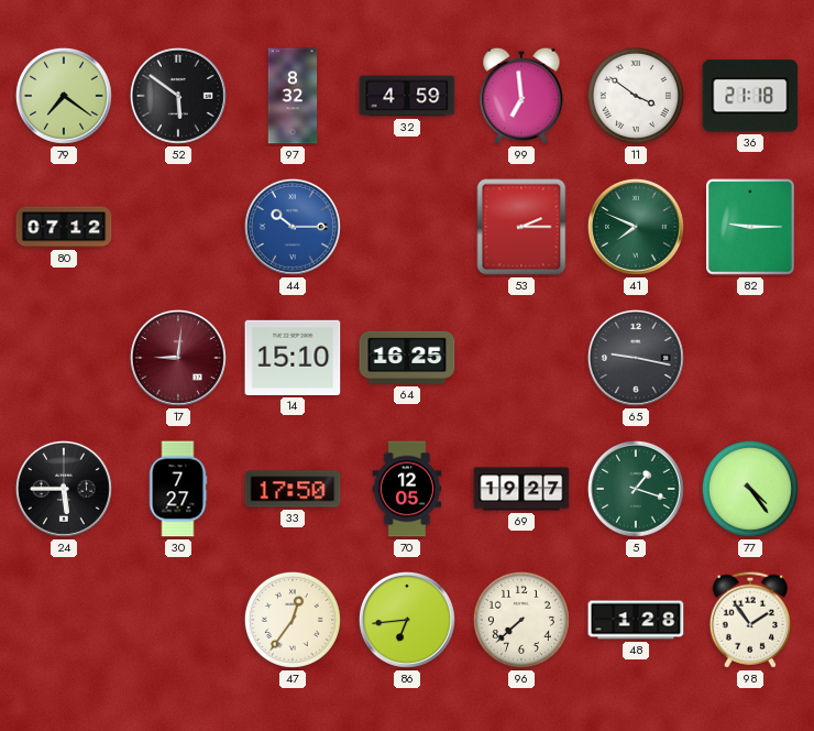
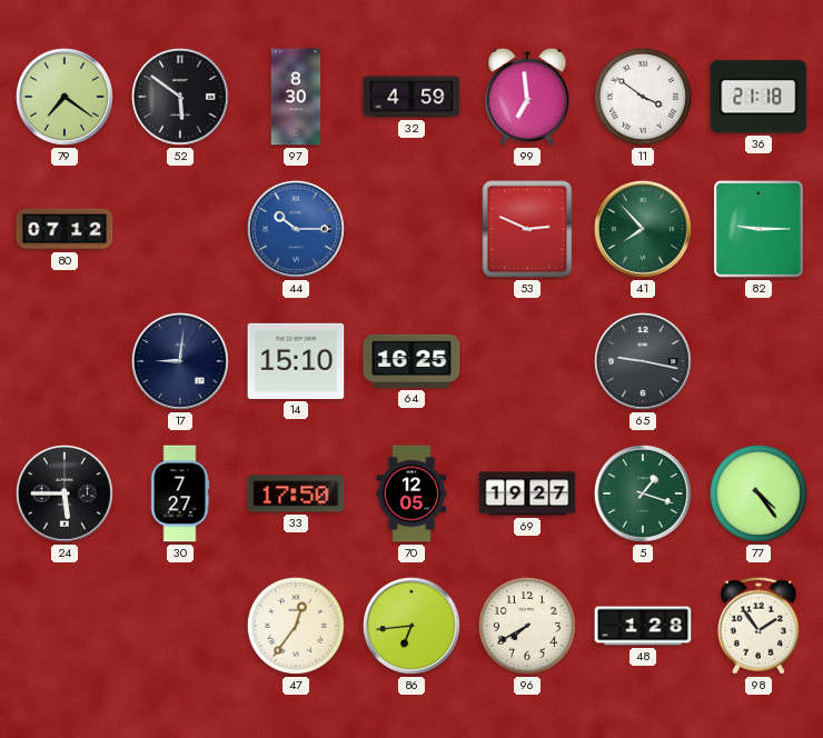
97: 8:32 -> 8:30
53: 2:15 -> 2:49
41: 7:49 -> 7:53
17 dial: burgundy -> navy
96: 7:38 -> 7:40
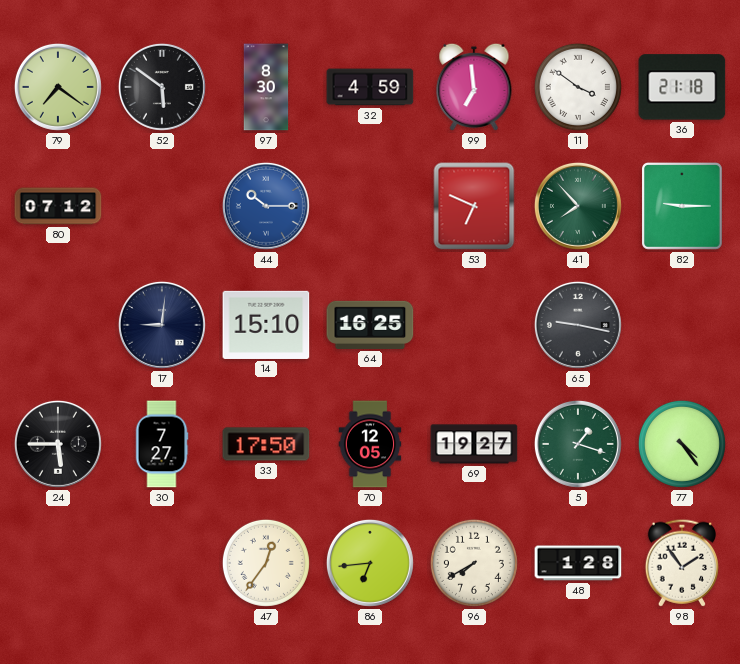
53: 2:49 -> 6:49
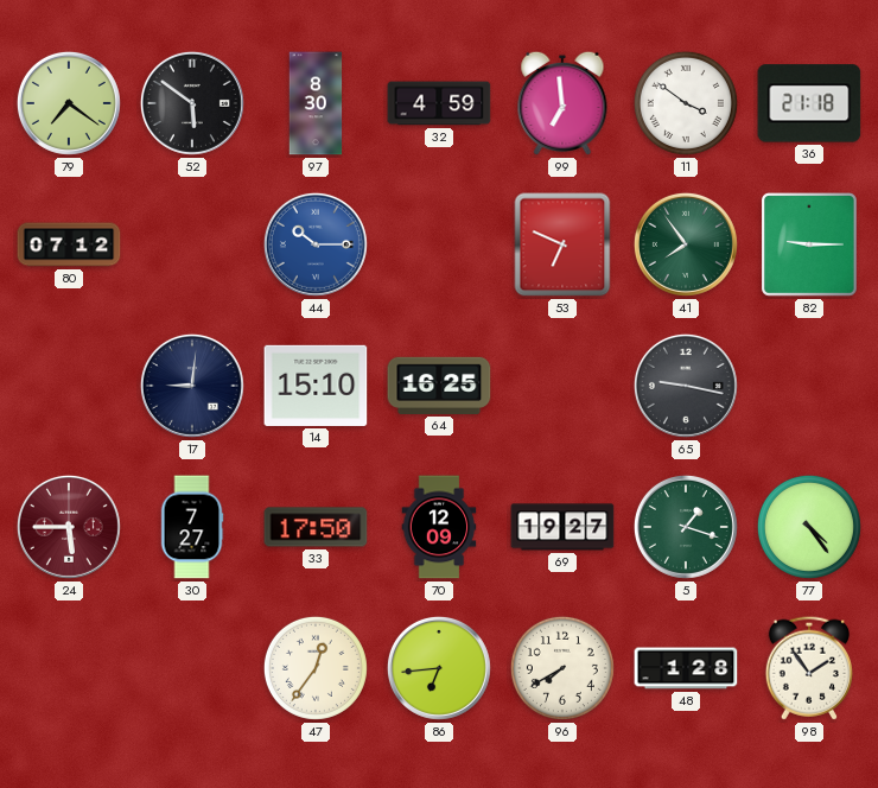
41: 7:53 -> 7:54
24 dial: black -> burgundy
70: 12:05 -> 12:09
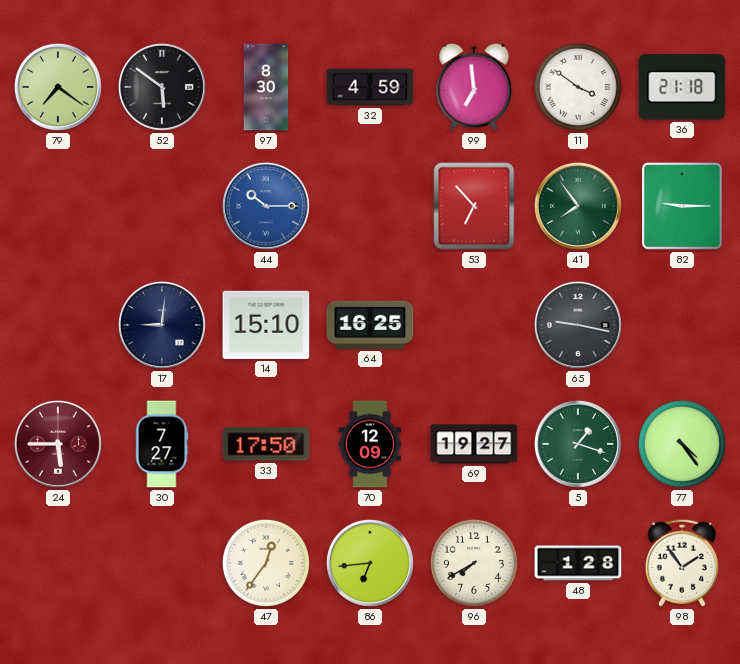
80: 07:12 -> none
53: 6:49 -> 6:53
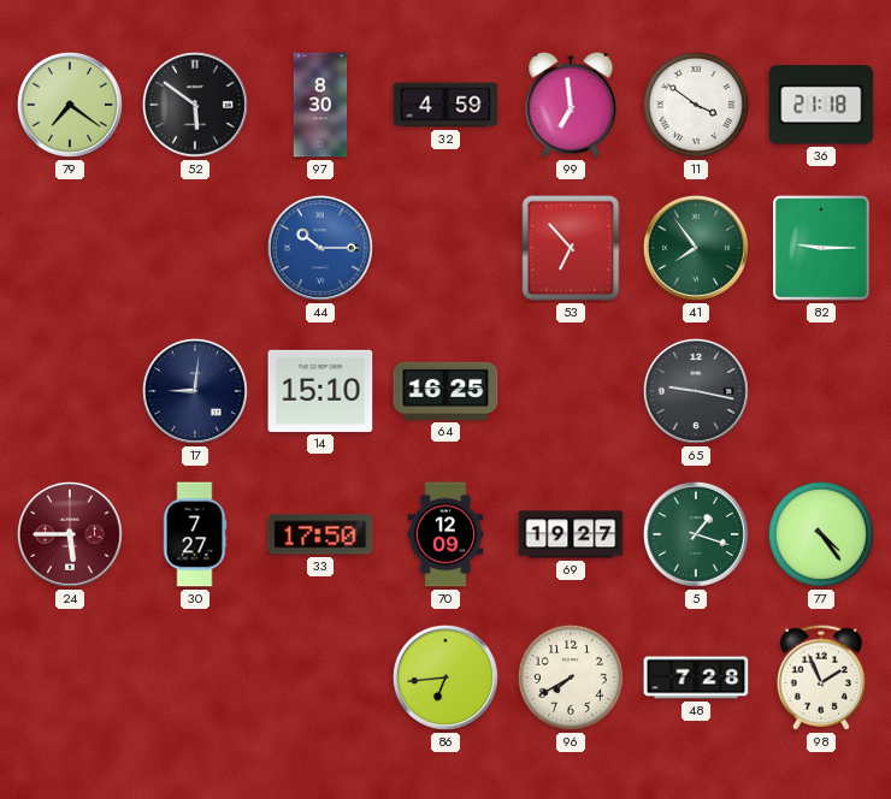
47: 12:36 -> none
48: 1:28 -> 7:28
98: 1:54 -> 1:56
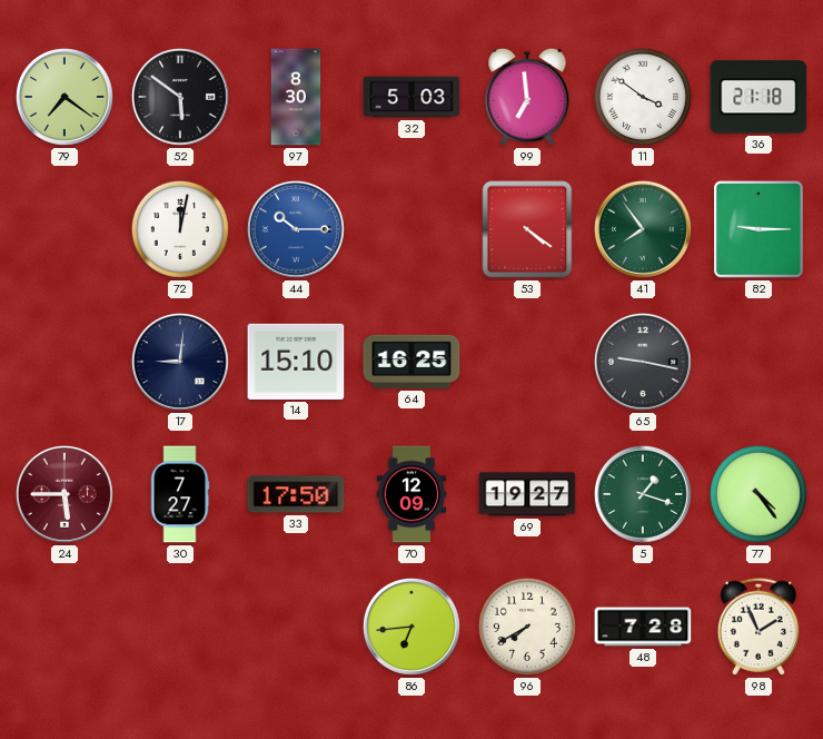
32: 4:59 -> 5:03
72: none -> 12:02
53: 6:53 -> 4:21
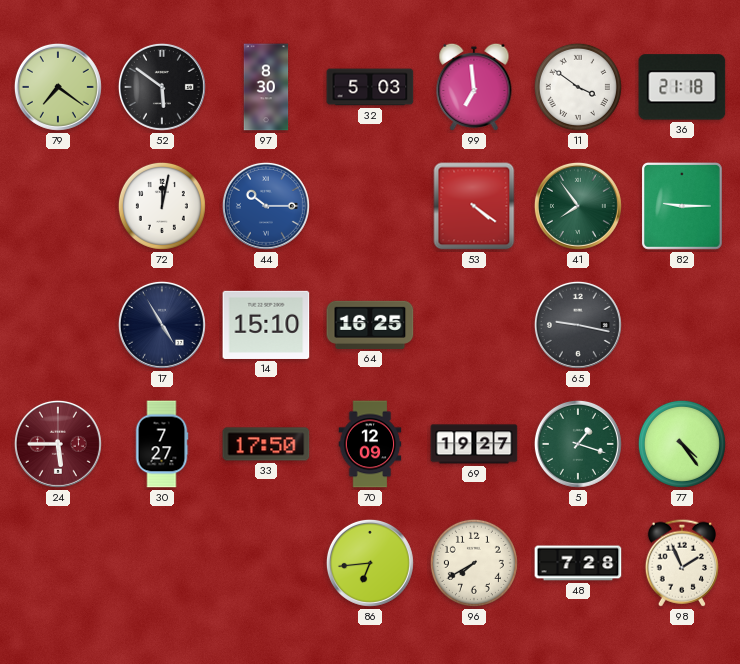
17: 9:01 -> 4:55
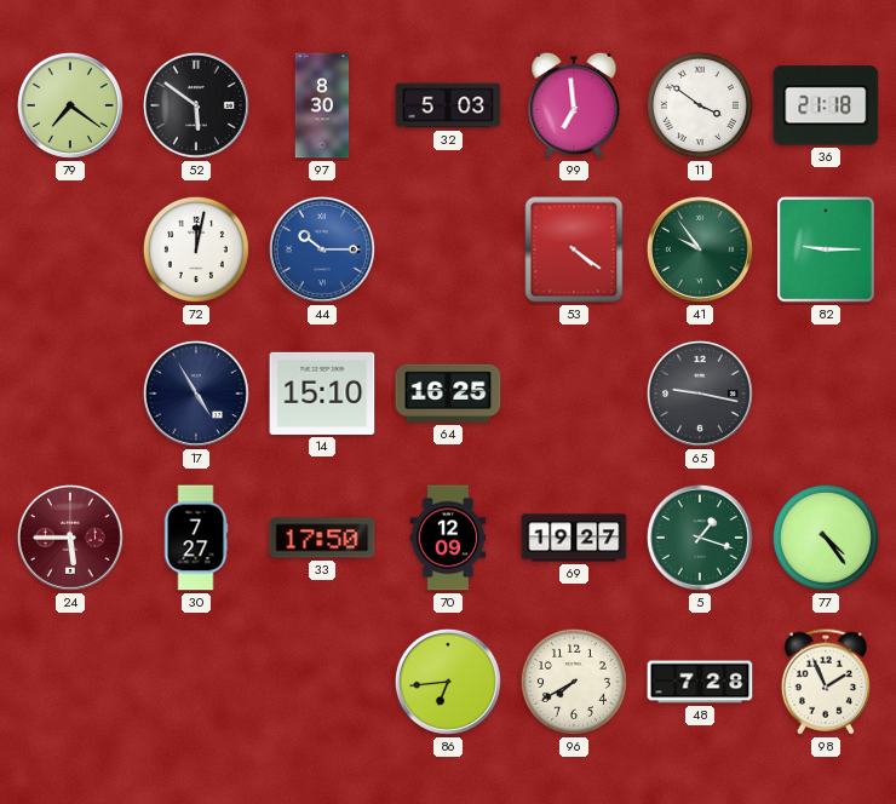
41: 7:54 -> 9:54
